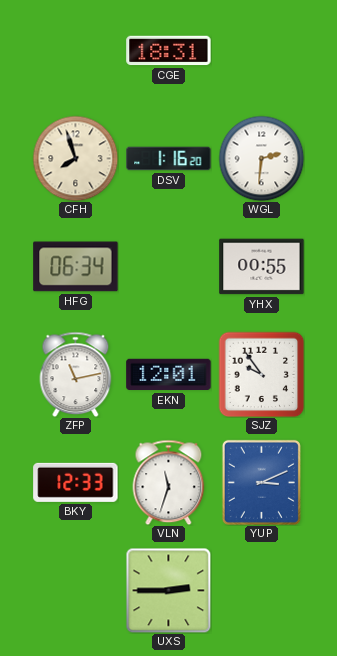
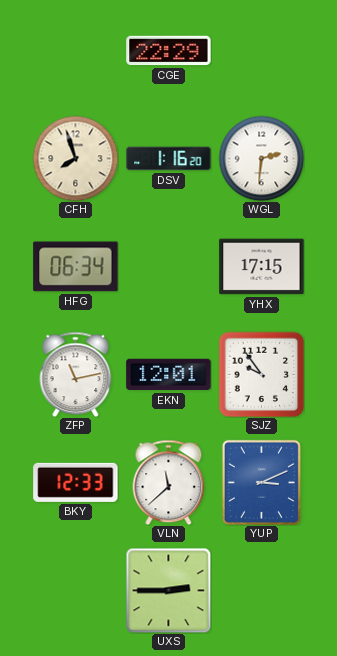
CGE: 18:31 -> 22:29
YHX: 00:55 -> 17:15
VLN: 11:33 -> 11:38
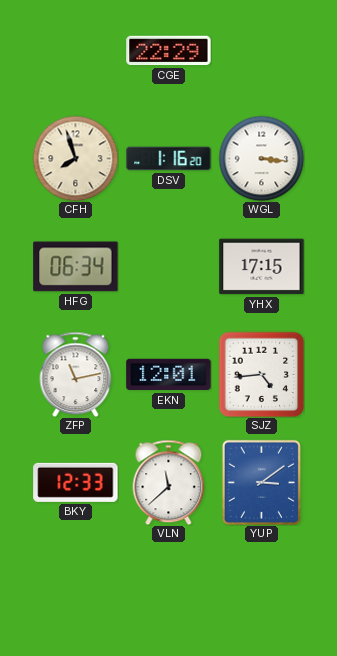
WGL: 2:31 -> 3:16
SJZ: 9:54 -> 4:44
YUP: 3:11 -> 3:09
UXS: 2:45 -> none
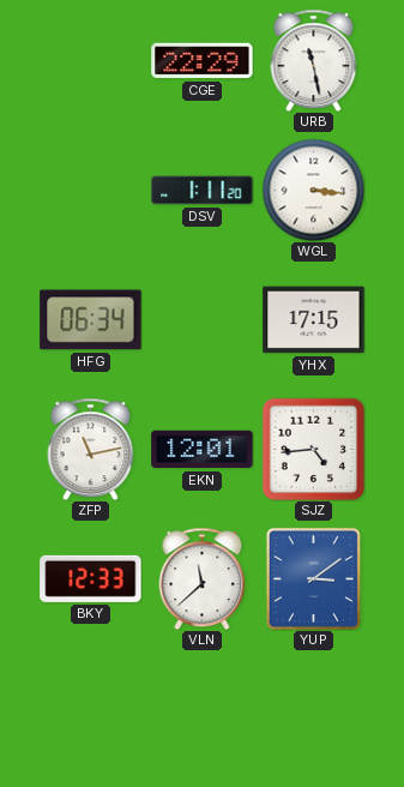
URB: none -> 11:28
CFH: 7:57 -> none
DSV: 1:16 -> 1:11
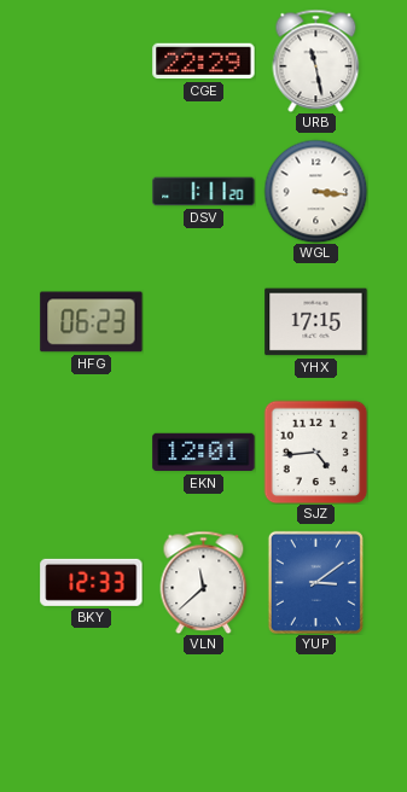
HFG: 06:34 -> 06:23
ZFP: 11:13 -> none
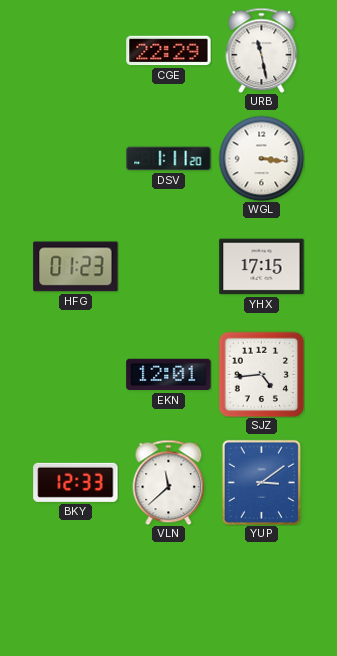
HFG: 06:23 -> 01:23
